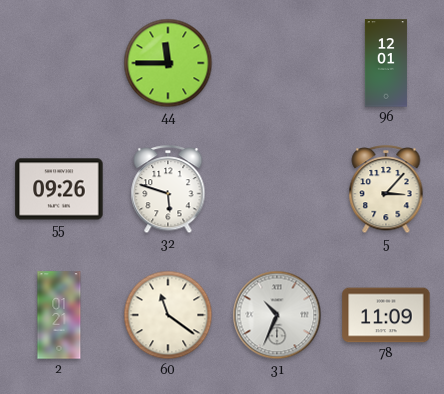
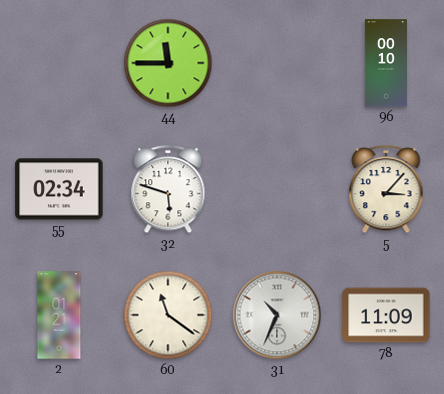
96: 12:01 -> 00:10
55: 09:26 -> 02:34
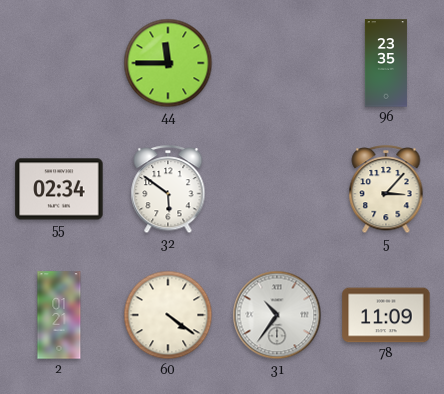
96: 00:10 -> 23:35
32: 5:48 -> 5:51
60: 11:21 -> 4:21
31: 10:34 -> 10:36
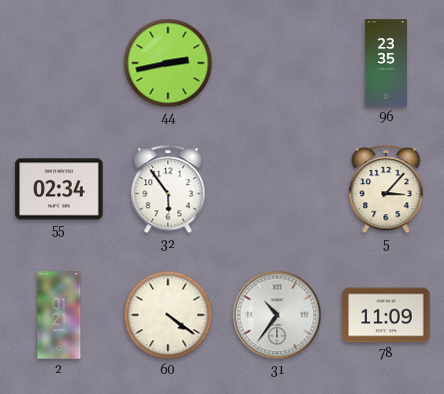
44: 11:45 -> 2:43
32: 5:51 -> 5:54
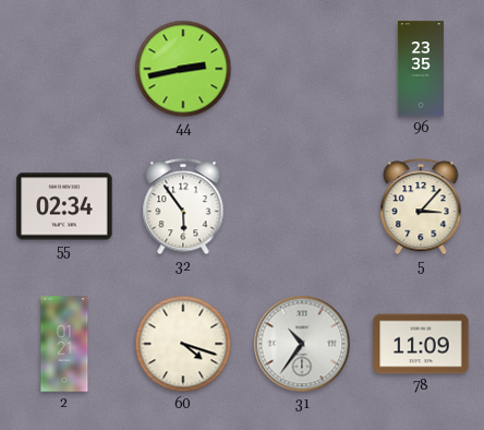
60: 4:21 -> 4:18
